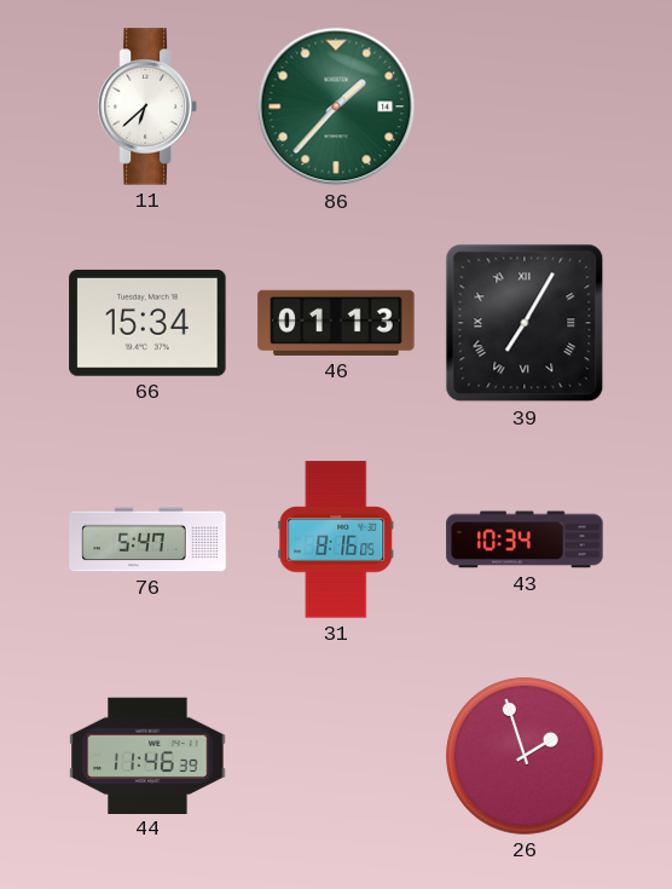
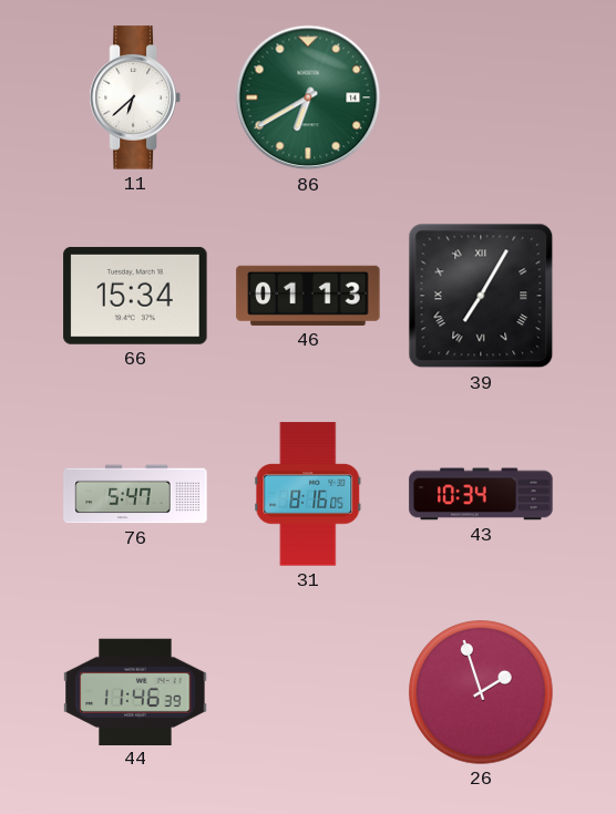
86: 1:37 -> 6:40
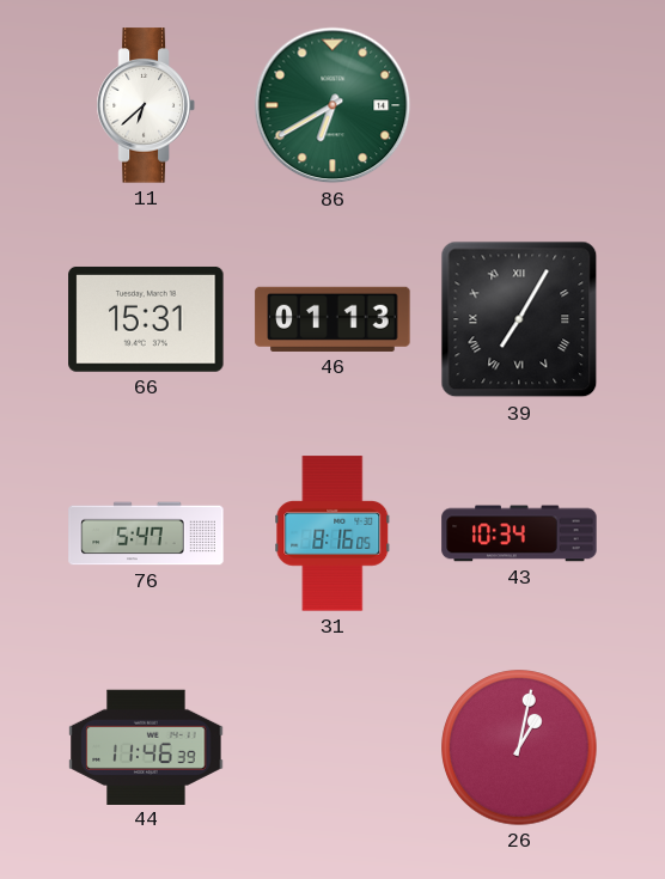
66: 15:34 -> 15:31
26: 1:57 -> 1:02
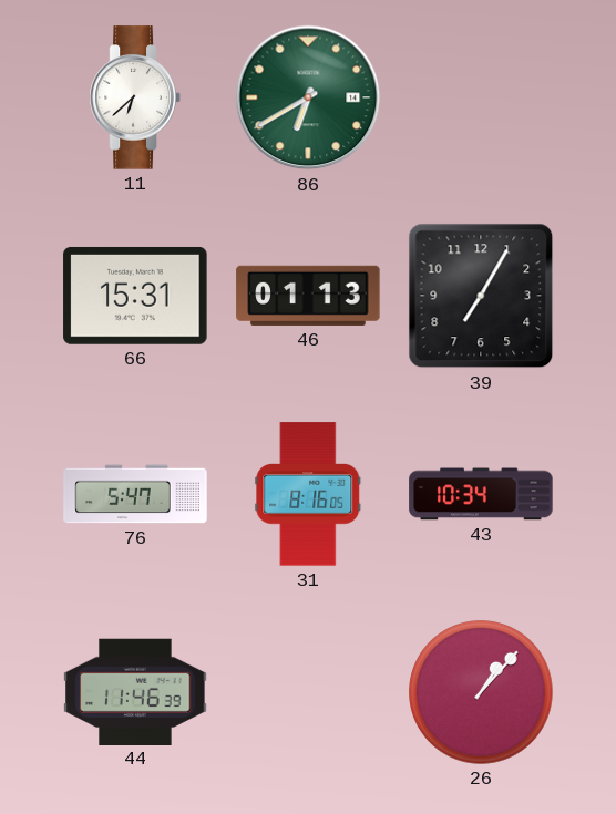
39 numerals: Roman -> Arabic
26: 1:02 -> 1:07
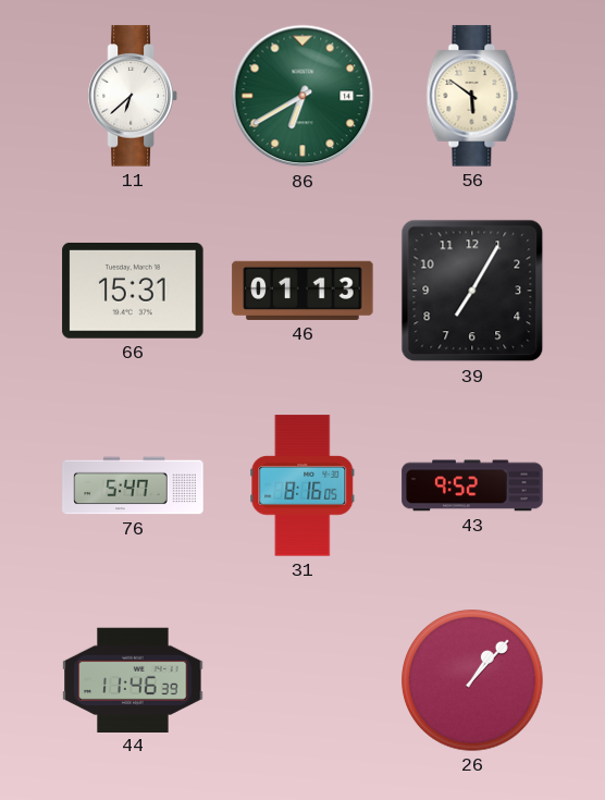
56: none -> 5:51
43: 10:34 -> 9:52
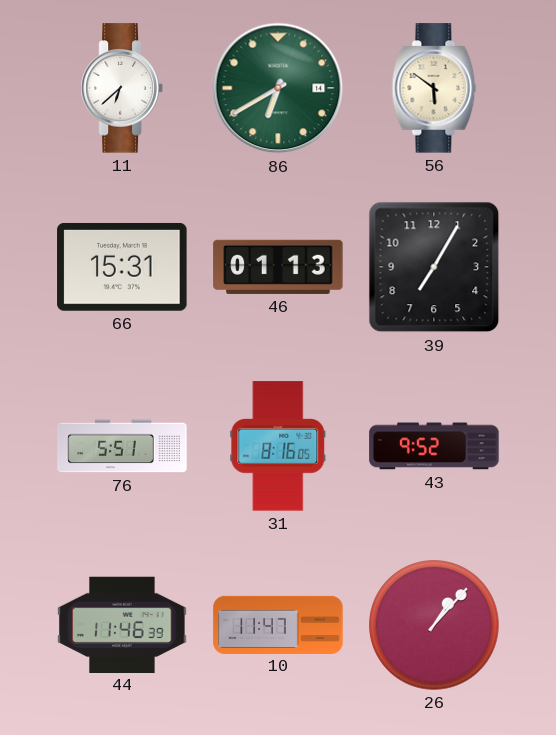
76: 5:47 -> 5:51
10: none -> 11:47
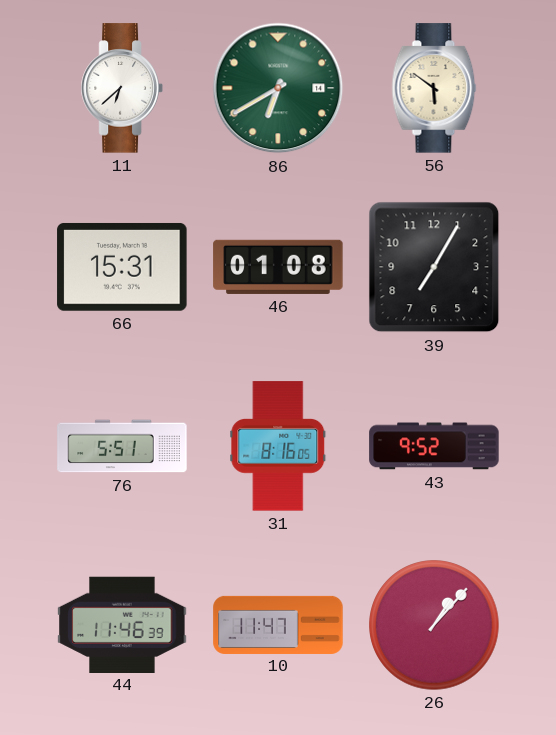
46: 01:13 -> 01:08
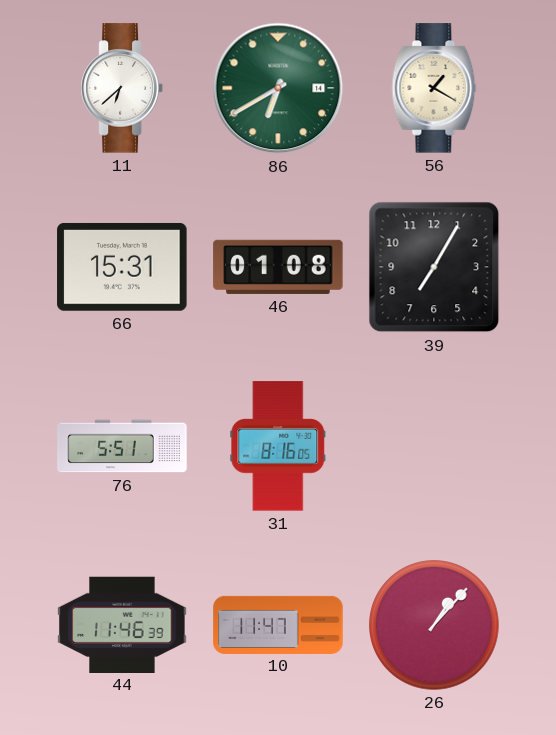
56: 5:51 -> 1:20
43: 9:52 -> none
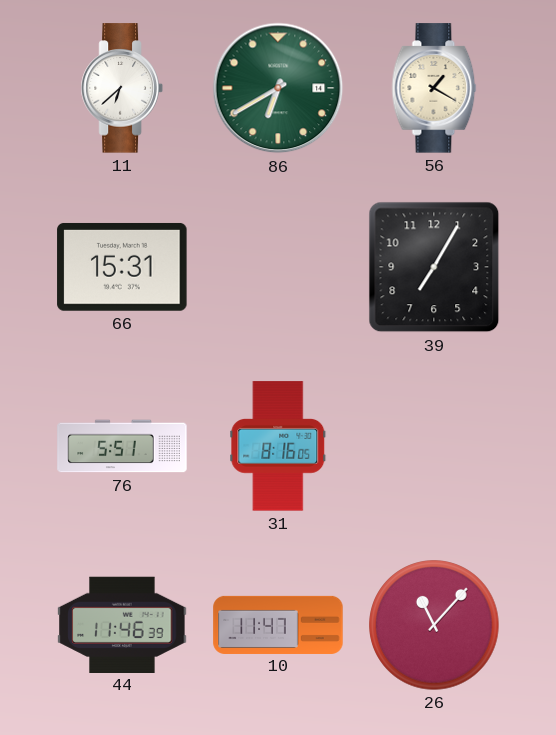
46: 01:08 -> none
26: 1:07 -> 11:07
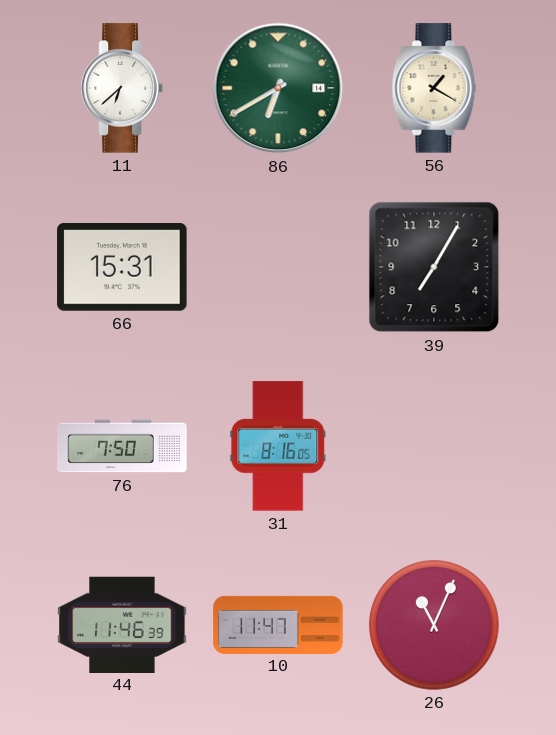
76: 5:51 -> 7:50
26: 11:07 -> 11:04
